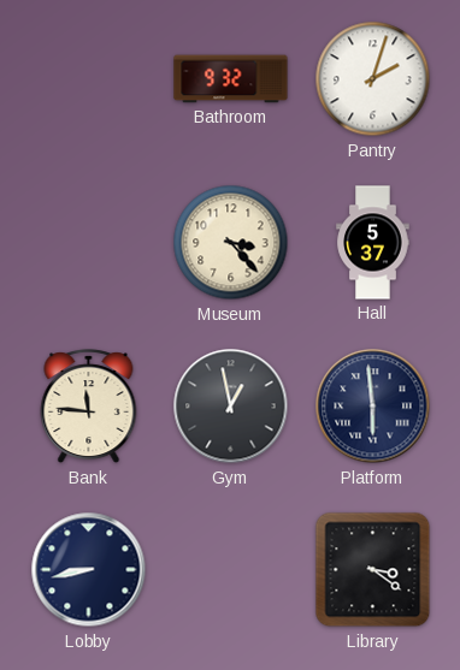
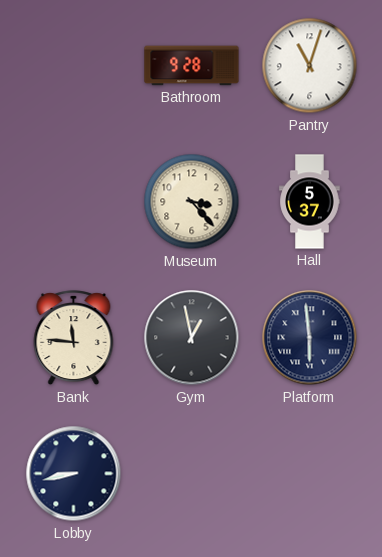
Bathroom: 9:32 -> 9:28
Pantry: 2:03 -> 11:03
Library: 3:21 -> none
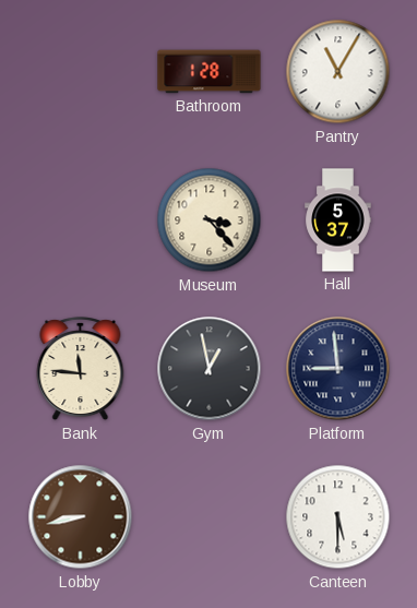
Bathroom: 9:28 -> 1:28
Pantry: 11:03 -> 11:05
Platform: 5:59 -> 8:59
Lobby dial: navy -> brown
Canteen: none -> 5:30
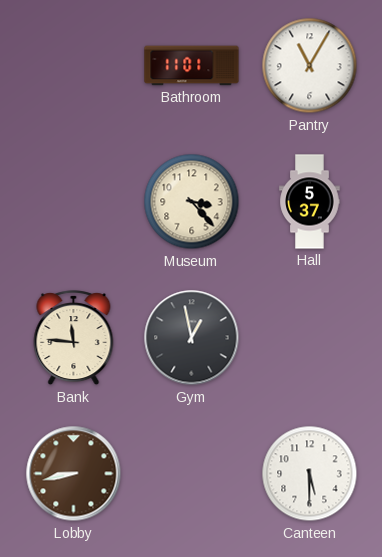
Bathroom: 1:28 -> 11:01
Platform: 8:59 -> none
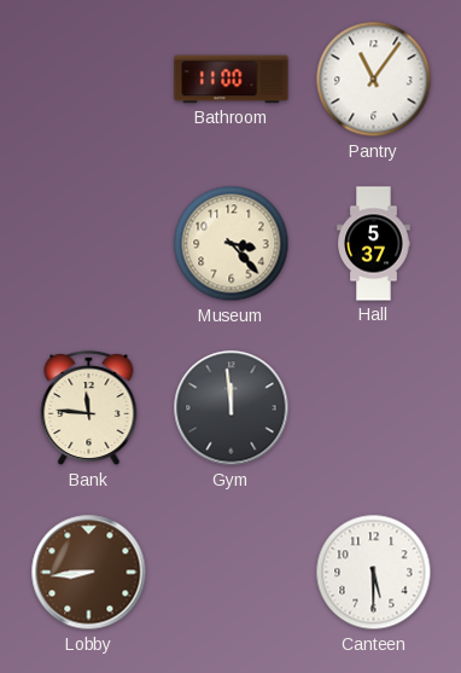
Bathroom: 11:01 -> 11:00
Pantry: 11:05 -> 11:06
Gym: 12:58 -> 11:59
Lobby: 8:43 -> 8:44
